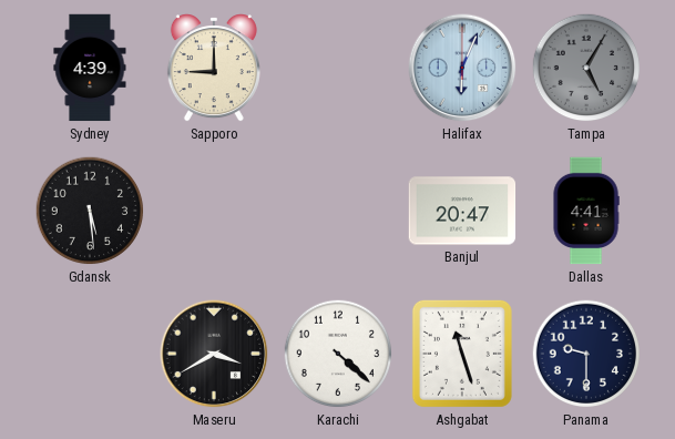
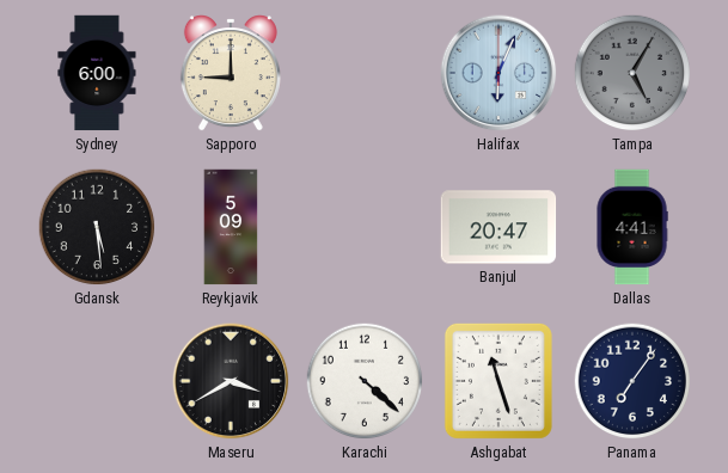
Sydney: 4:39 -> 6:00
Reykjavik: none -> 5:09
Panama: 9:30 -> 7:06
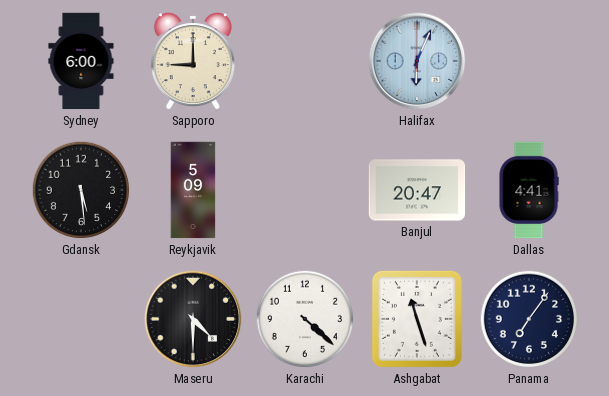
Tampa: 5:05 -> none
Maseru: 3:40 -> 4:30
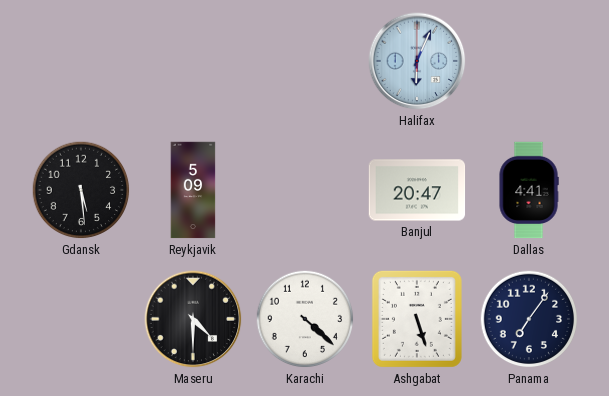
Sydney: 6:00 -> none
Sapporo: 9:00 -> none
Ashgabat: 11:27 -> 5:27
